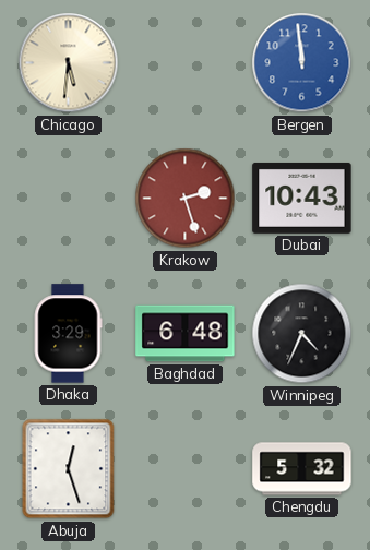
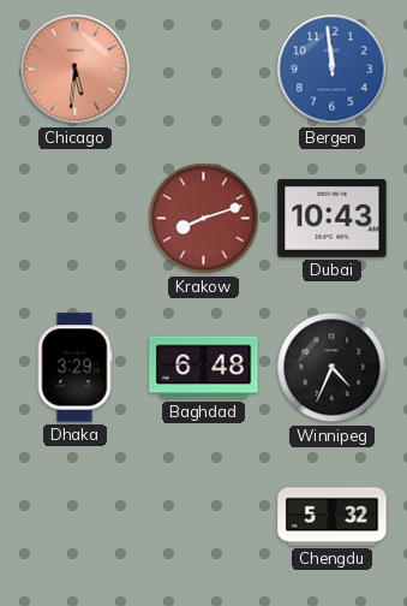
Chicago dial: cream -> salmon
Krakow: 2:27 -> 8:12
Abuja: 12:27 -> none
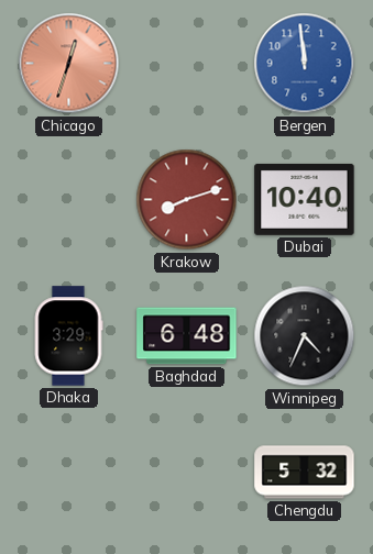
Chicago: 5:31 -> 12:33
Dubai: 10:43 -> 10:40
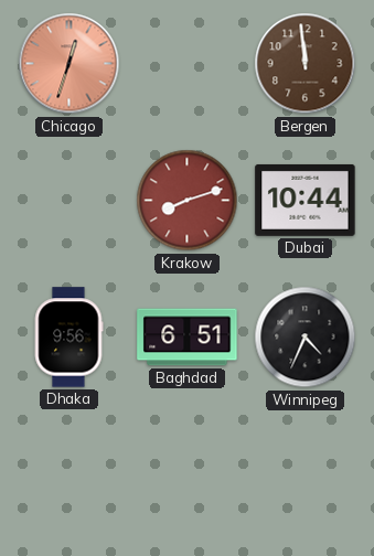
Bergen dial: blue -> brown
Dubai: 10:40 -> 10:44
Dhaka: 3:29 -> 9:56
Baghdad: 6:48 -> 6:51
Chengdu: 5:32 -> none
